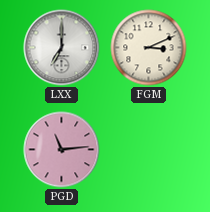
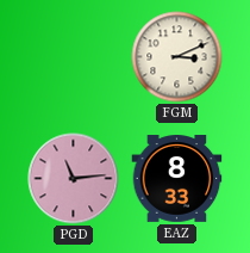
LXX: 7:00 -> none
EAZ: none -> 8:33
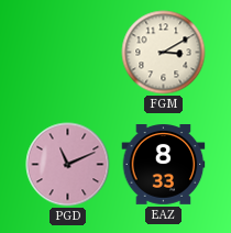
FGM: 3:11 -> 3:10
PGD: 11:14 -> 11:11
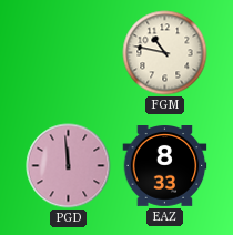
FGM: 3:10 -> 10:47
PGD: 11:11 -> 11:59
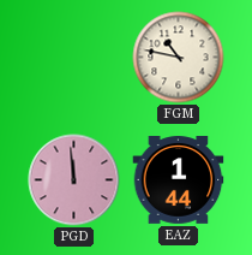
EAZ: 8:33 -> 1:44
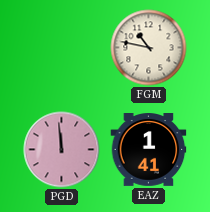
EAZ: 1:44 -> 1:41
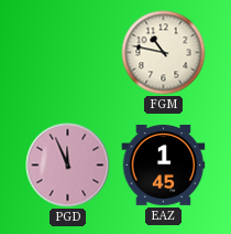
PGD: 11:59 -> 11:56
EAZ: 1:41 -> 1:45
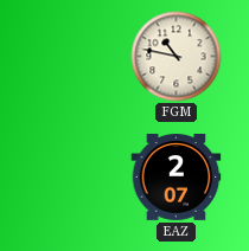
PGD: 11:56 -> none
EAZ: 1:45 -> 2:07
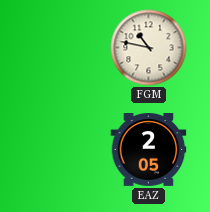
EAZ: 2:07 -> 2:05
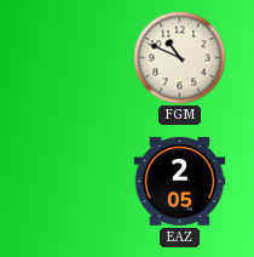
FGM: 10:47 -> 10:49
